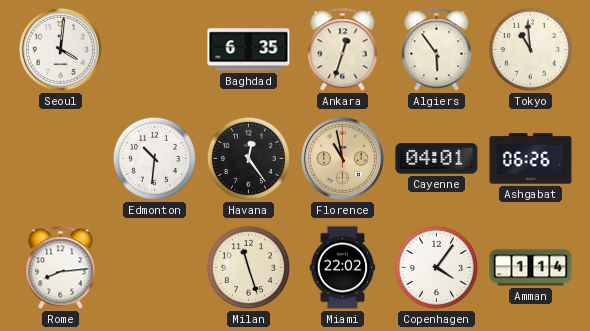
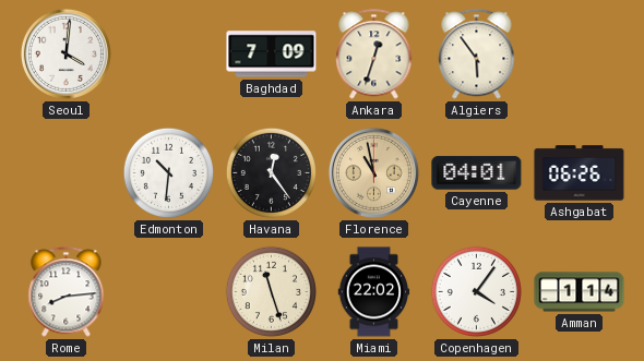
Baghdad: 6:35 -> 7:09
Tokyo: 10:59 -> none
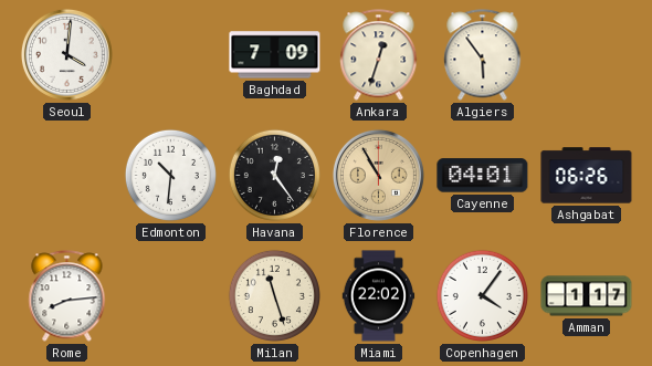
Florence: 10:58 -> 10:55
Amman: 1:14 -> 1:17
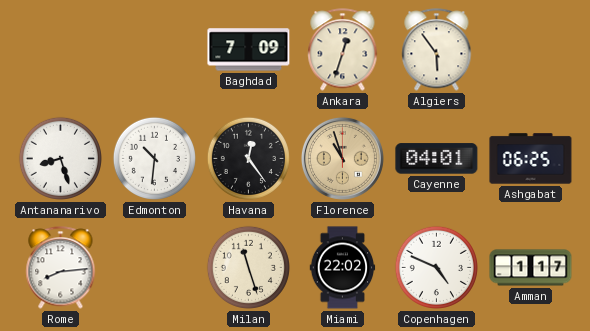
Seoul: 4:01 -> none
Antananarivo: none -> 8:27
Florence: 10:55 -> 10:57
Ashgabat: 06:26 -> 06:25
Copenhagen: 4:06 -> 4:49
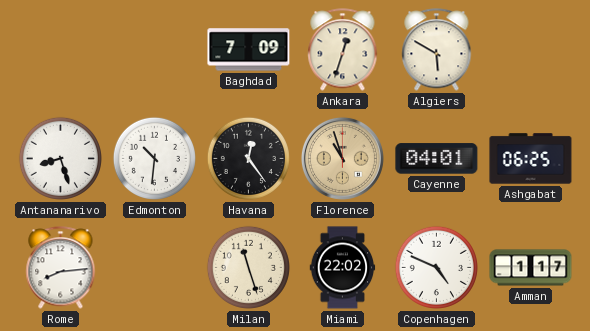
Algiers: 5:54 -> 5:50
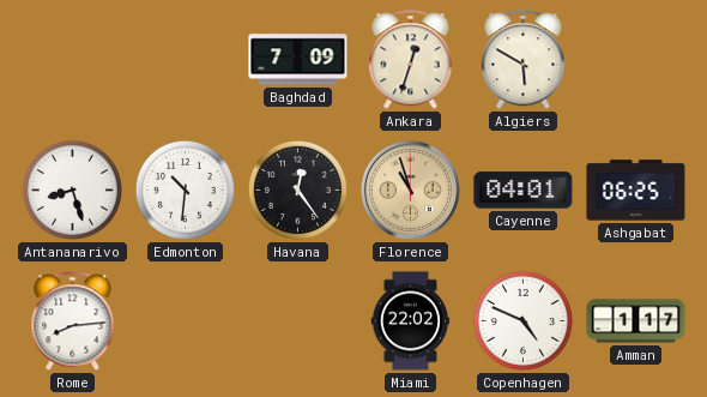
Milan: 11:27 -> none
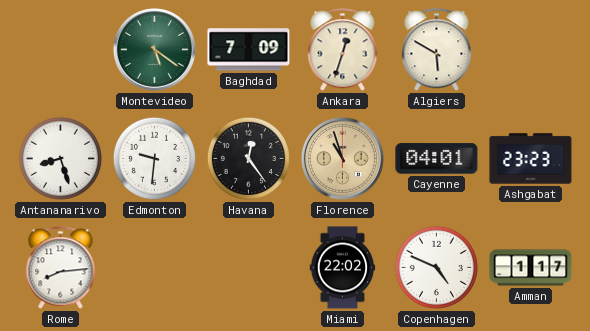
Montevideo: none -> 5:21
Edmonton: 10:31 -> 9:31
Ashgabat: 06:25 -> 23:23
